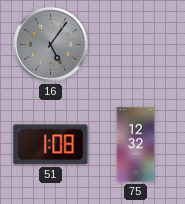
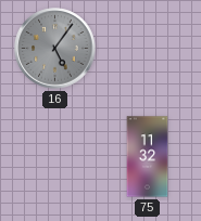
51: 1:08 -> none
75: 12:32 -> 11:32
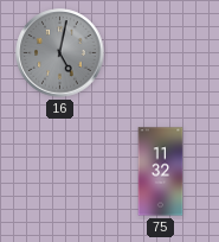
16: 5:06 -> 5:02
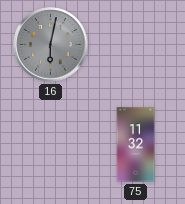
16: 5:02 -> 6:02
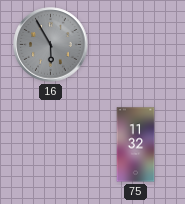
16: 6:02 -> 5:55
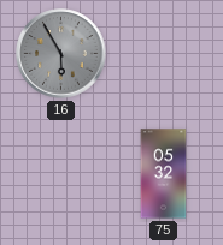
75: 11:32 -> 05:32
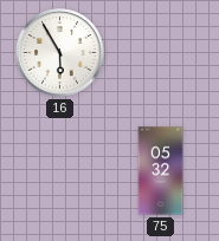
16 dial: grey -> white
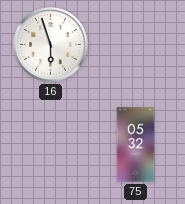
16: 5:55 -> 5:57
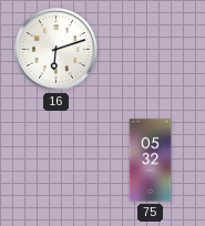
16: 5:57 -> 6:12
